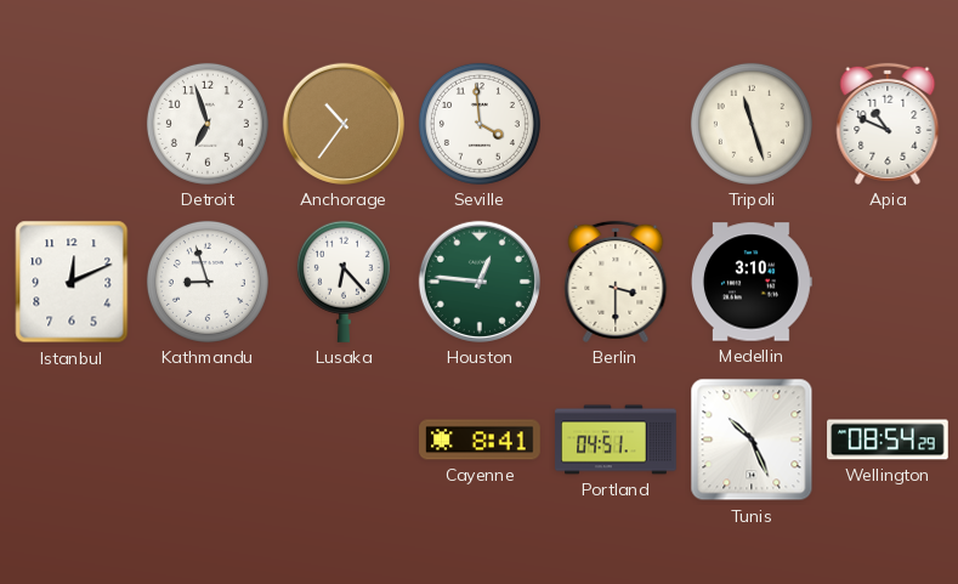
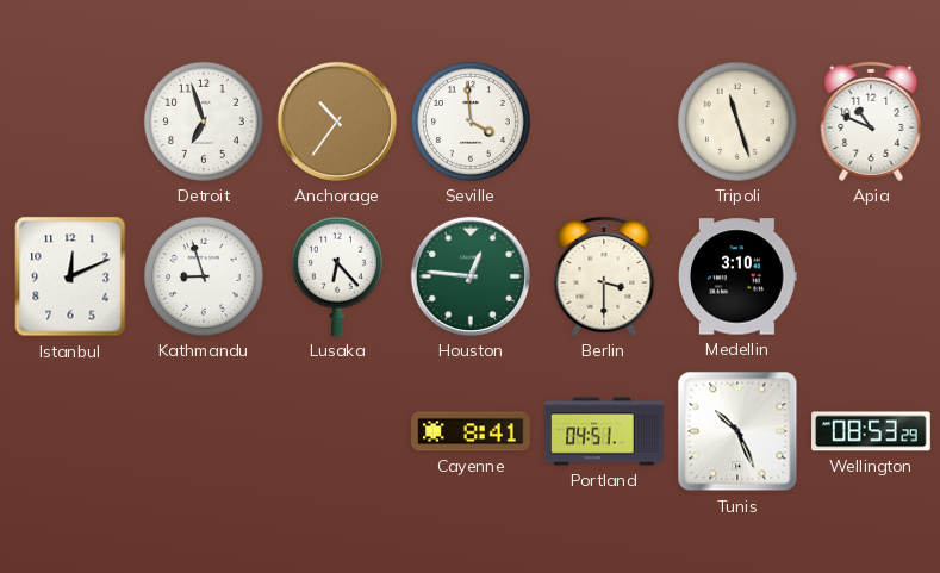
Wellington: 08:54 -> 08:53
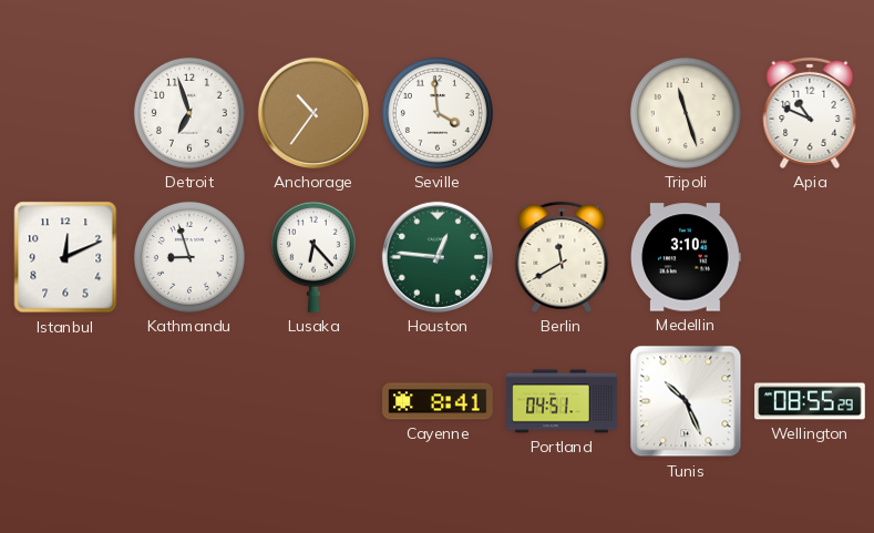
Berlin: 3:30 -> 11:40
Wellington: 08:53 -> 08:55
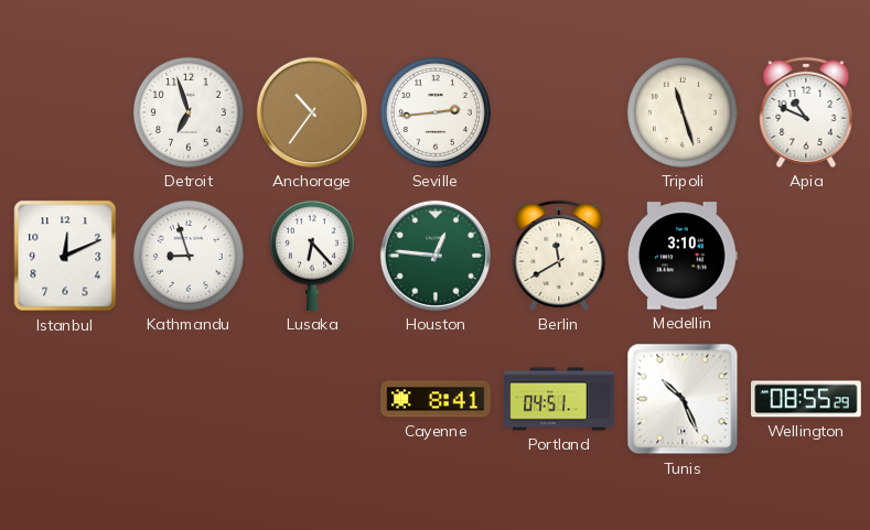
Seville: 3:59 -> 2:44
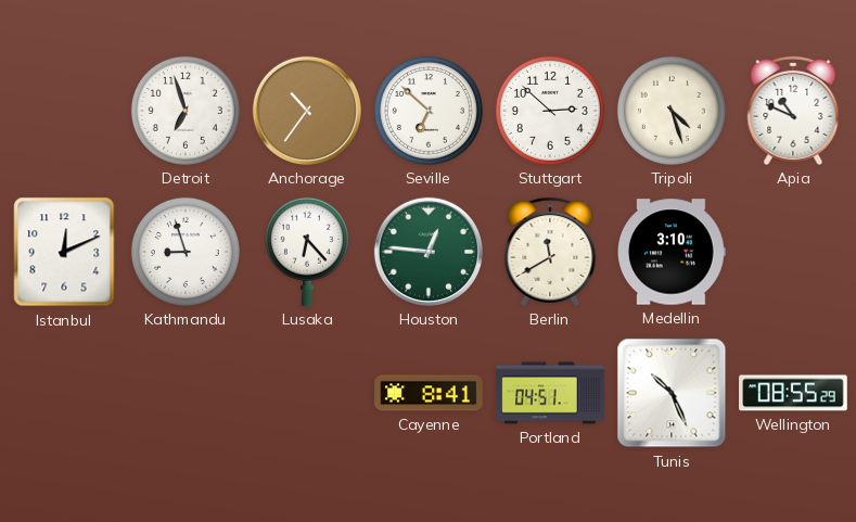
Seville: 2:44 -> 6:52
Stuttgart: none -> 2:52
Tripoli: 11:27 -> 4:27
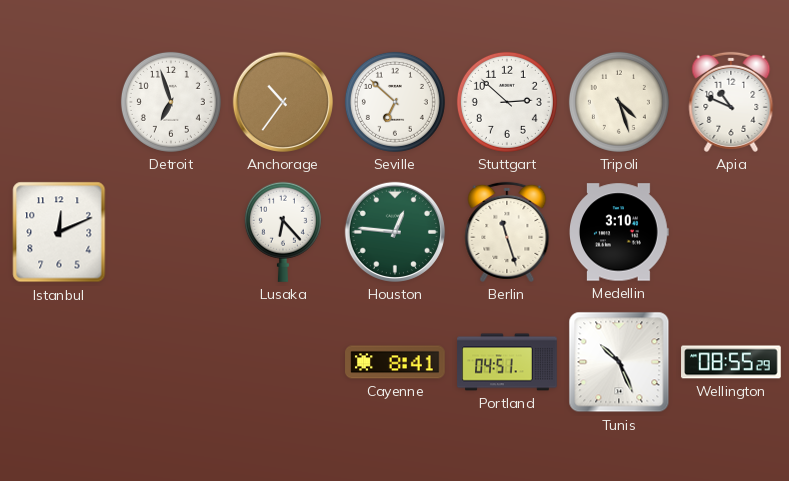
Kathmandu: 8:57 -> none
Berlin: 11:40 -> 11:27
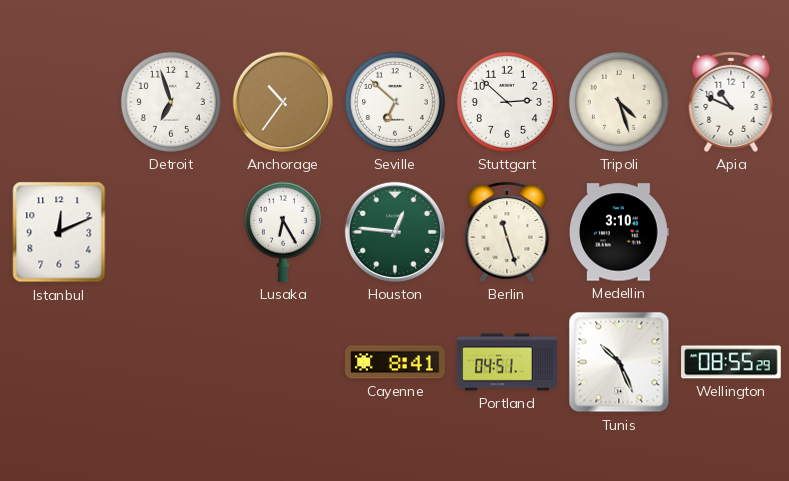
Lusaka: 6:23 -> 6:25
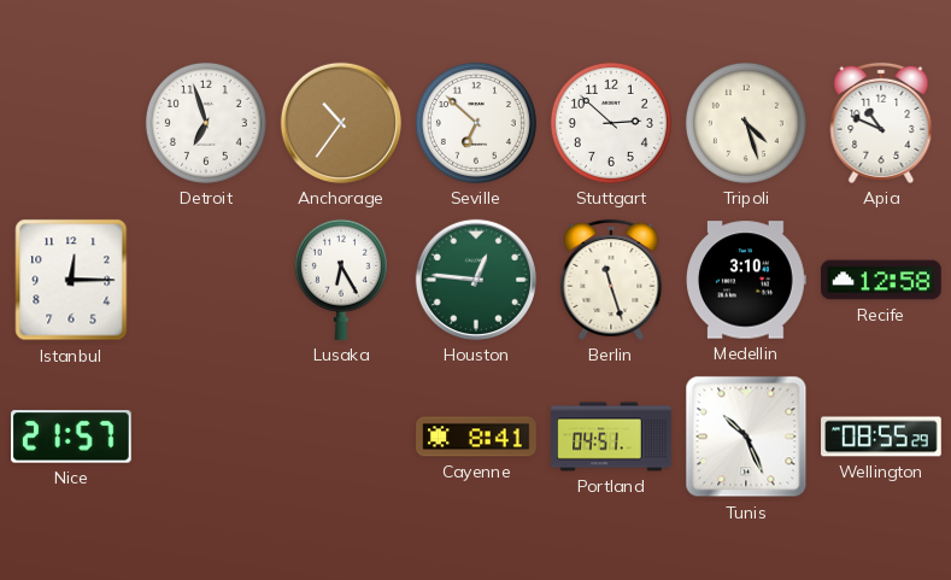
Istanbul: 12:11 -> 12:15
Recife: none -> 12:58
Nice: none -> 21:57
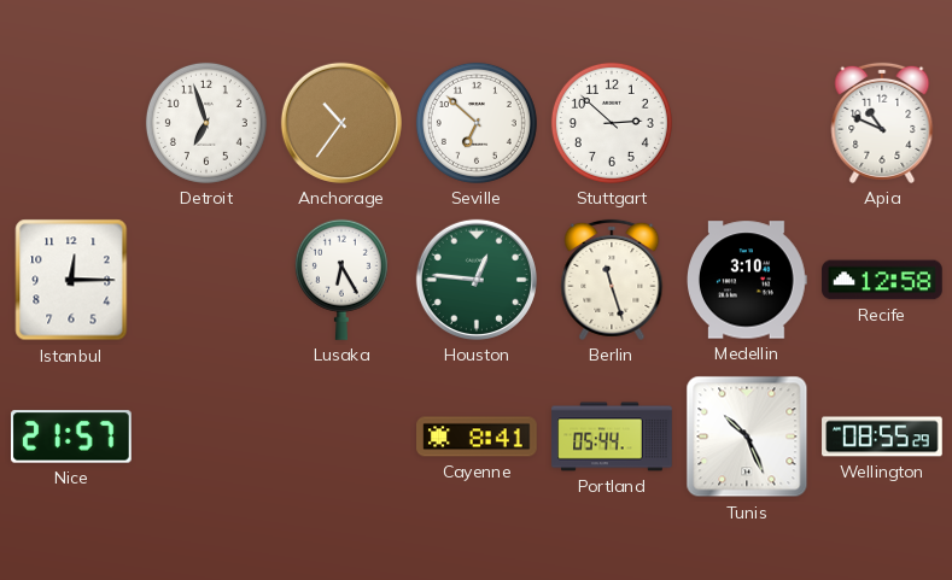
Tripoli: 4:27 -> none
Portland: 04:51 -> 05:44
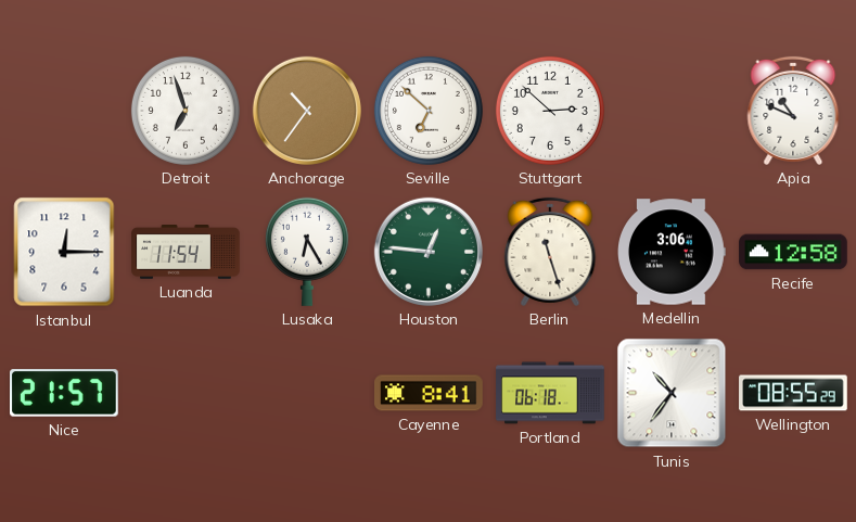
Luanda: none -> 11:54
Medellin: 3:10 -> 3:06
Portland: 05:44 -> 06:18
Tunis: 10:26 -> 10:36
